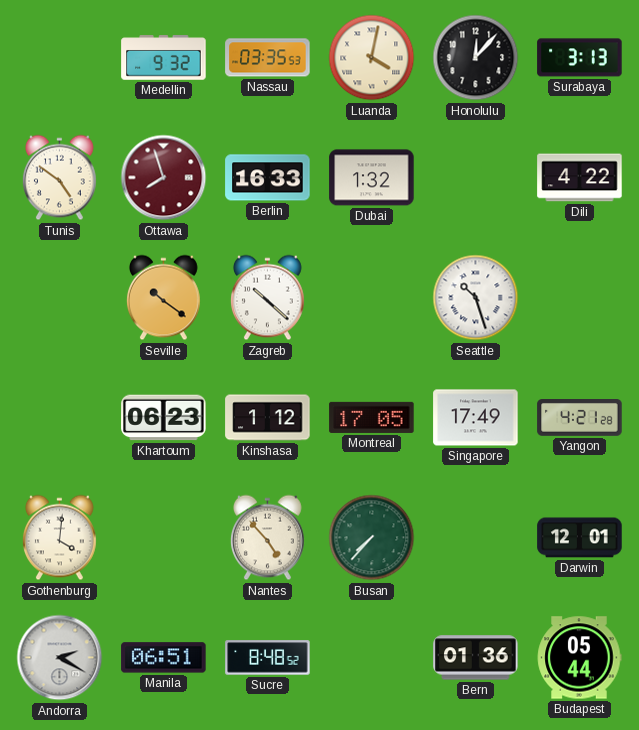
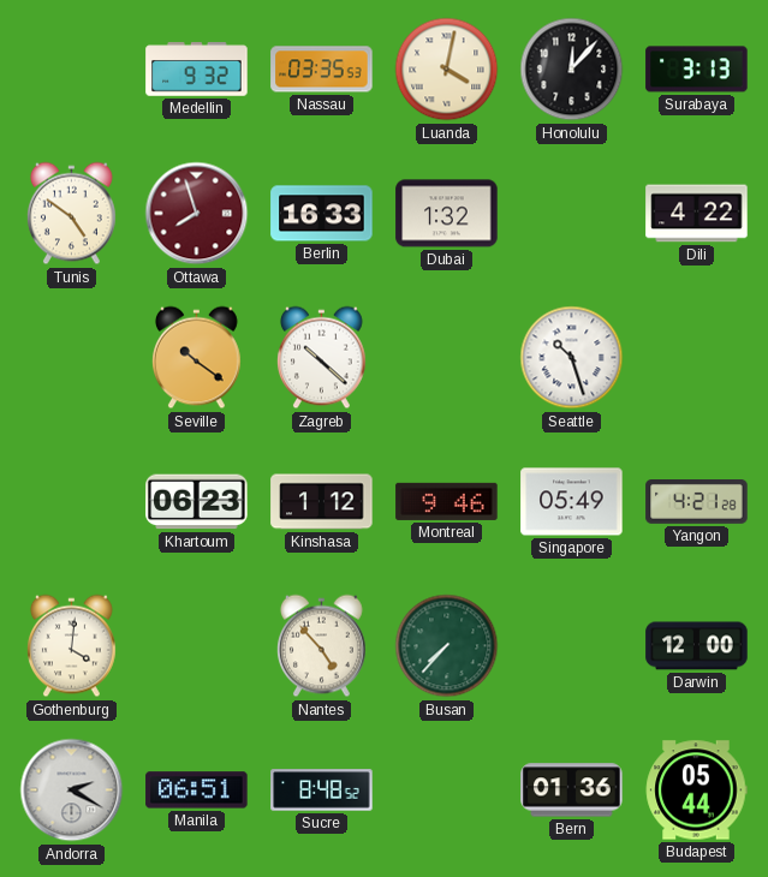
Montreal: 17:05 -> 9:46
Singapore: 17:49 -> 05:49
Darwin: 12:01 -> 12:00
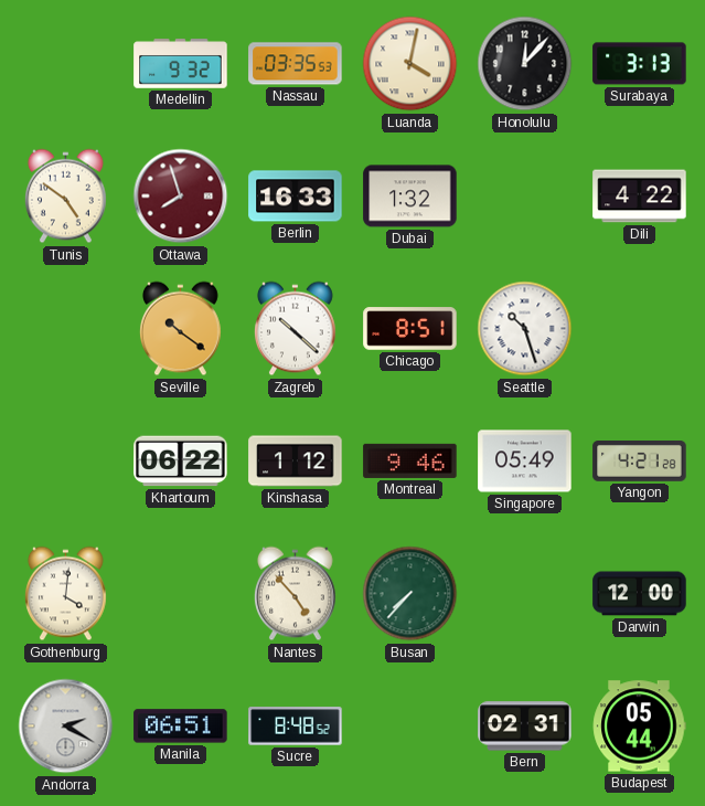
Chicago: none -> 8:51
Khartoum: 06:23 -> 06:22
Bern: 01:36 -> 02:31
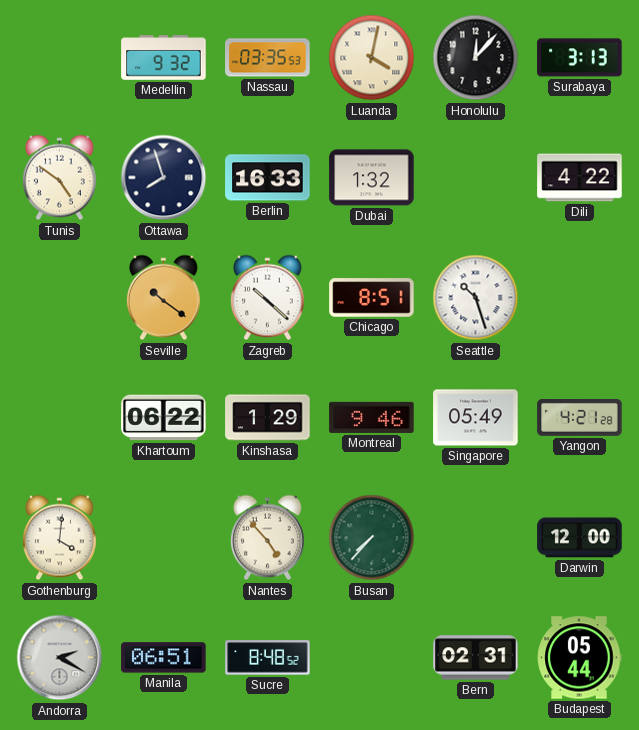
Ottawa dial: burgundy -> navy
Kinshasa: 1:12 -> 1:29
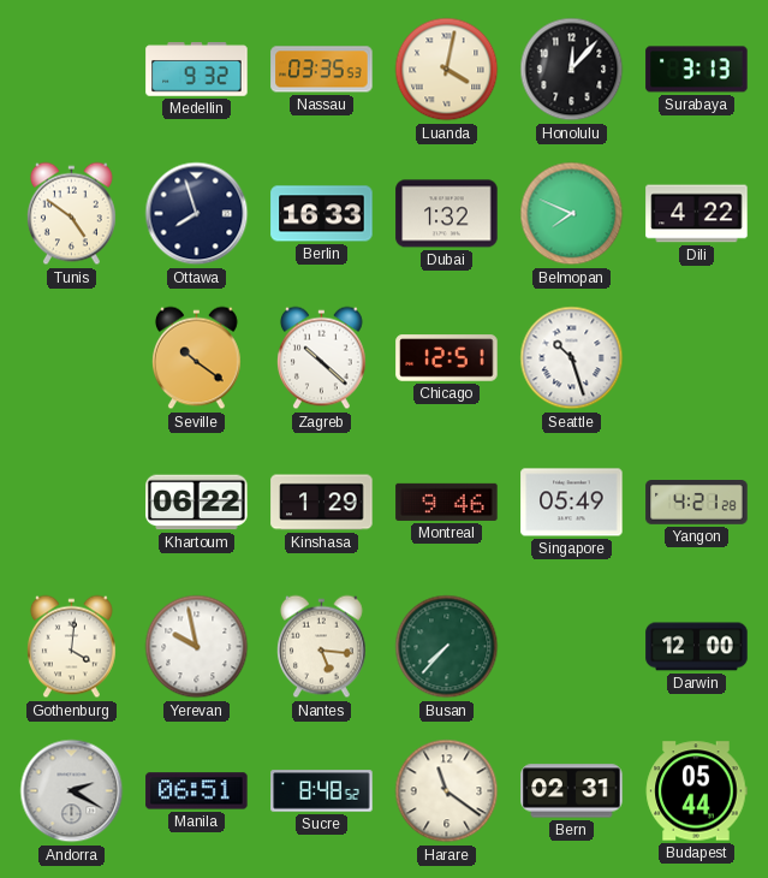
Belmopan: none -> 7:49
Chicago: 8:51 -> 12:51
Yerevan: none -> 9:58
Nantes: 4:53 -> 5:16
Harare: none -> 11:21
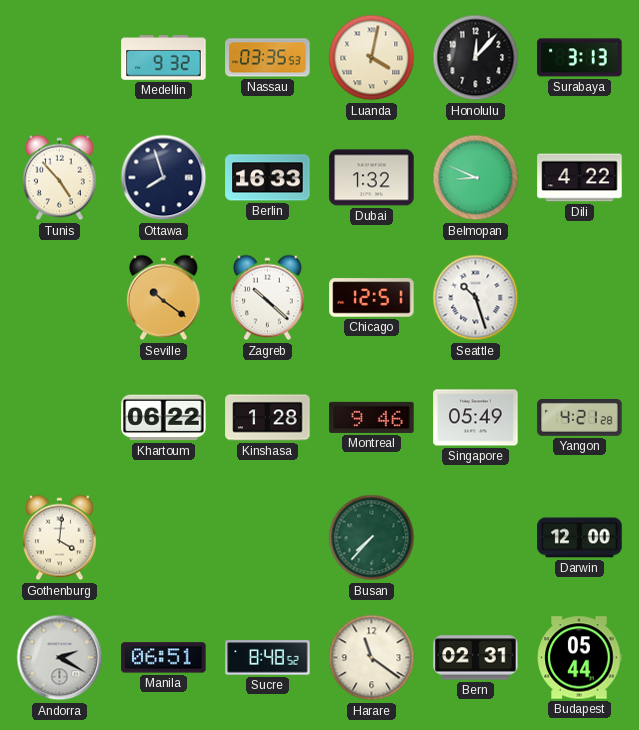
Tunis: 4:51 -> 4:53
Belmopan: 7:49 -> 8:49
Kinshasa: 1:29 -> 1:28
Yerevan: 9:58 -> none
Nantes: 5:16 -> none
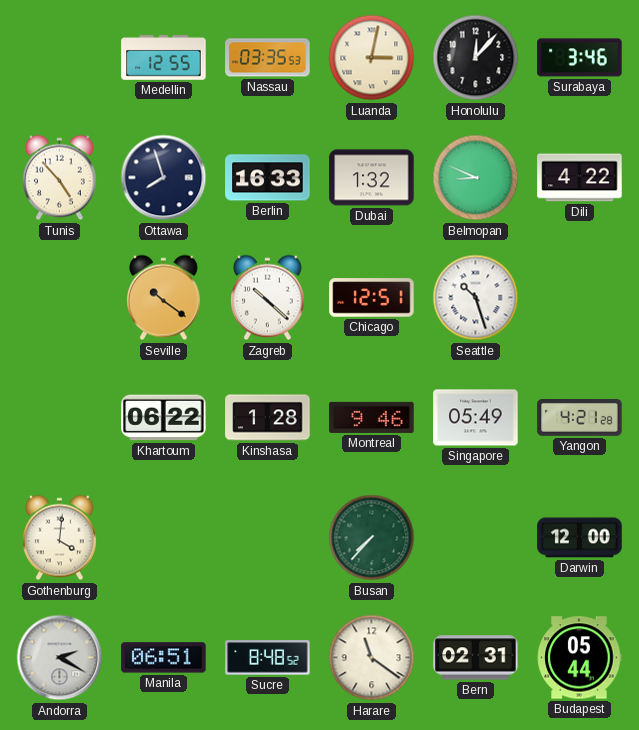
Medellin: 9:32 -> 12:55
Luanda: 4:02 -> 3:02
Surabaya: 3:13 -> 3:46
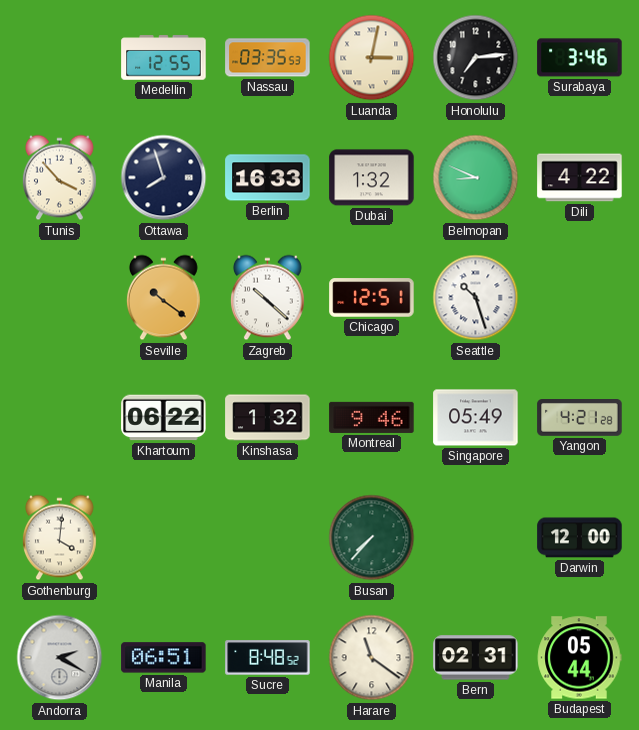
Honolulu: 12:07 -> 7:14
Tunis: 4:53 -> 3:53
Kinshasa: 1:28 -> 1:32
